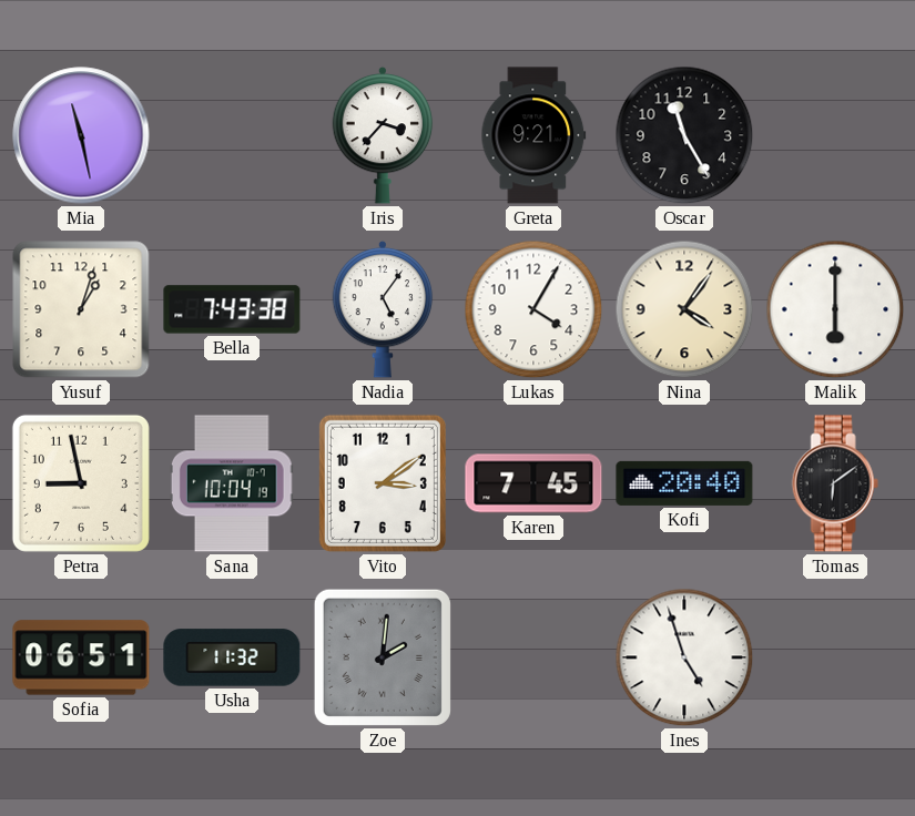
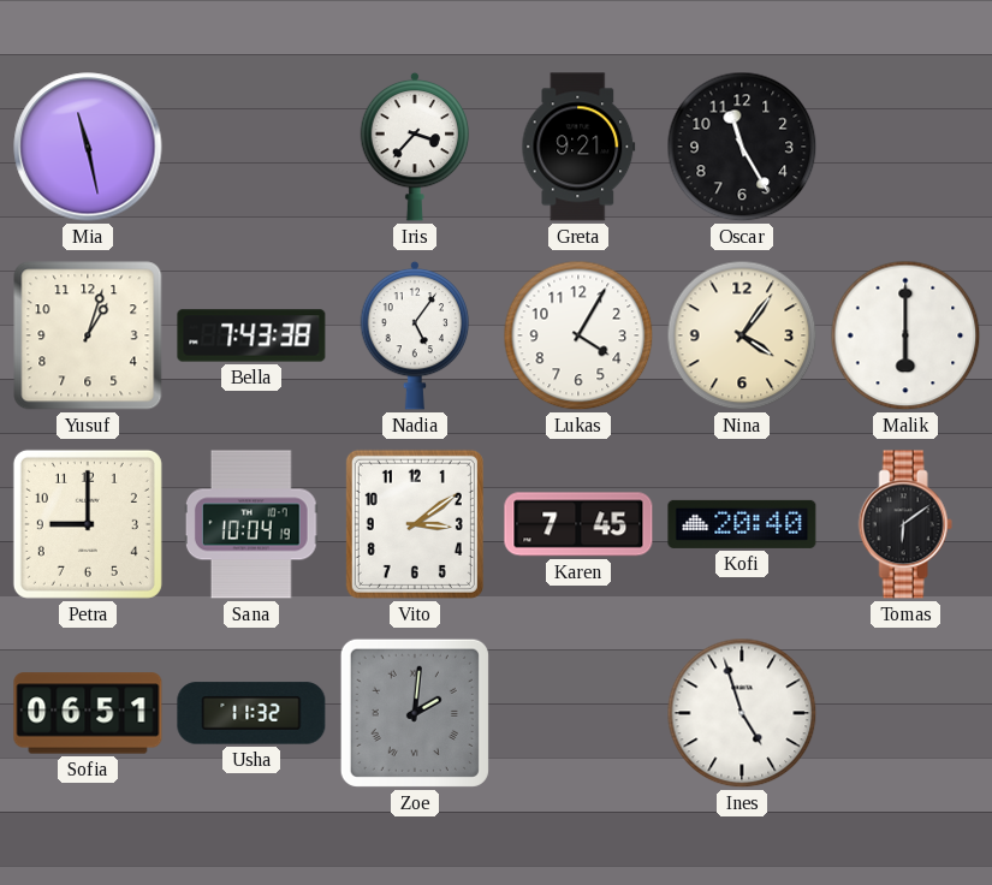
Petra: 8:58 -> 9:00
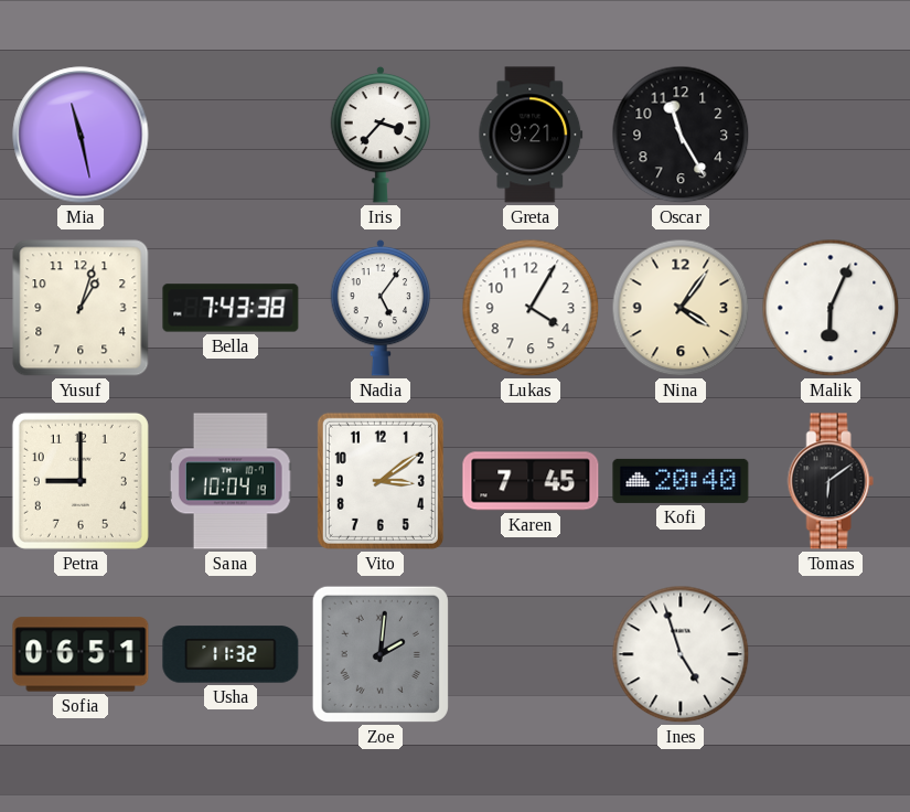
Malik: 6:00 -> 6:04
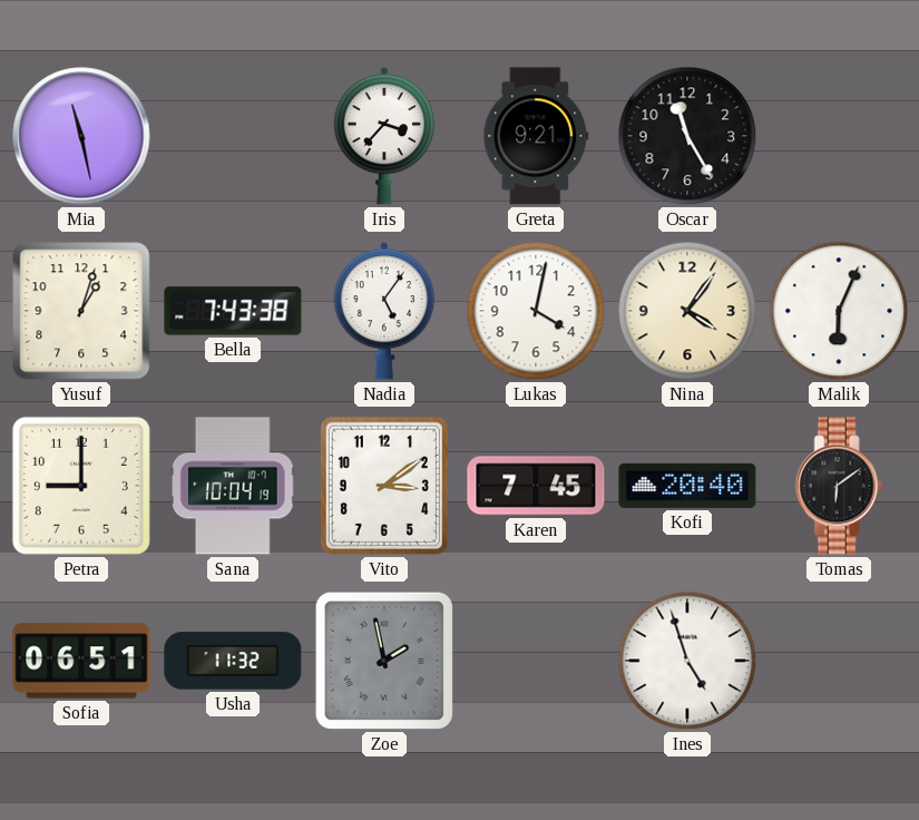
Lukas: 4:05 -> 4:02
Zoe: 2:01 -> 1:58
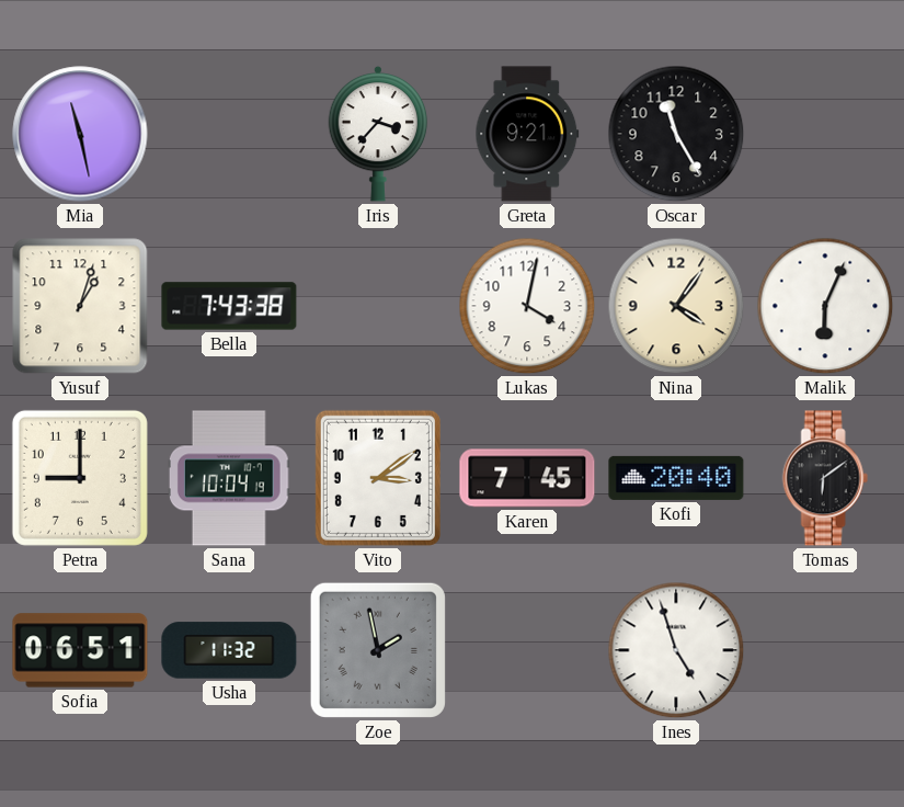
Nadia: 5:06 -> none
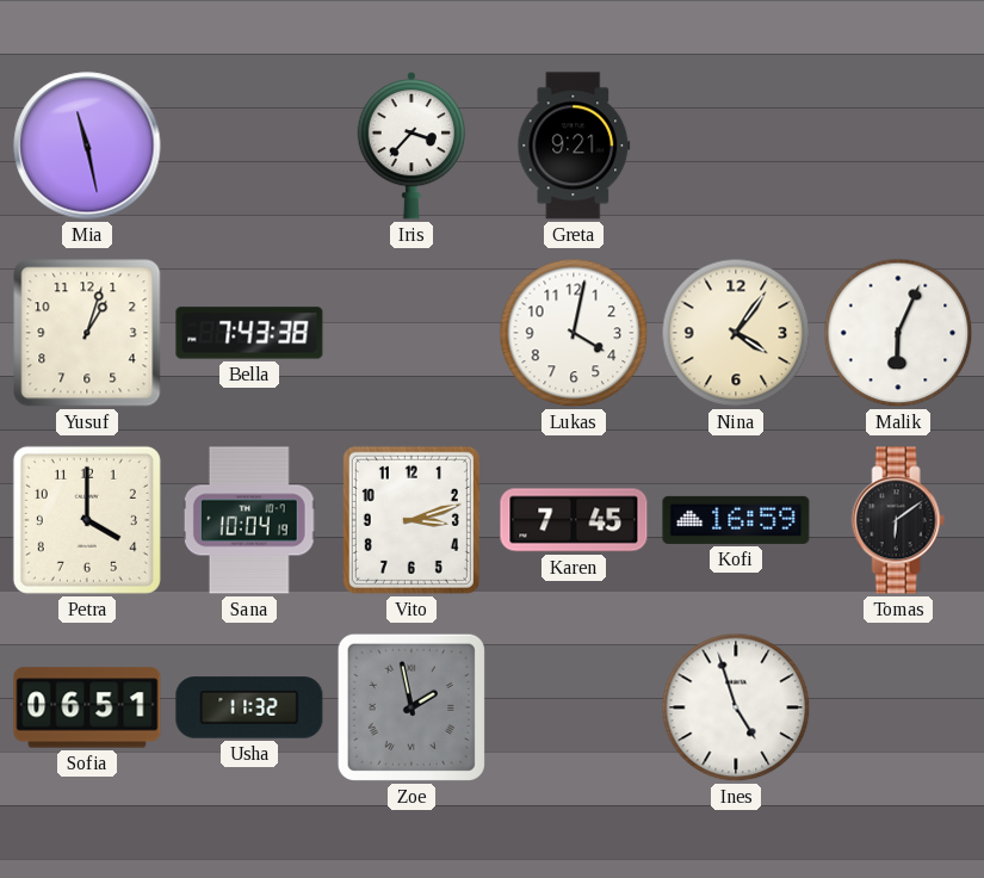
Oscar: 11:25 -> none
Petra: 9:00 -> 4:00
Vito: 3:09 -> 3:12
Kofi: 20:40 -> 16:59
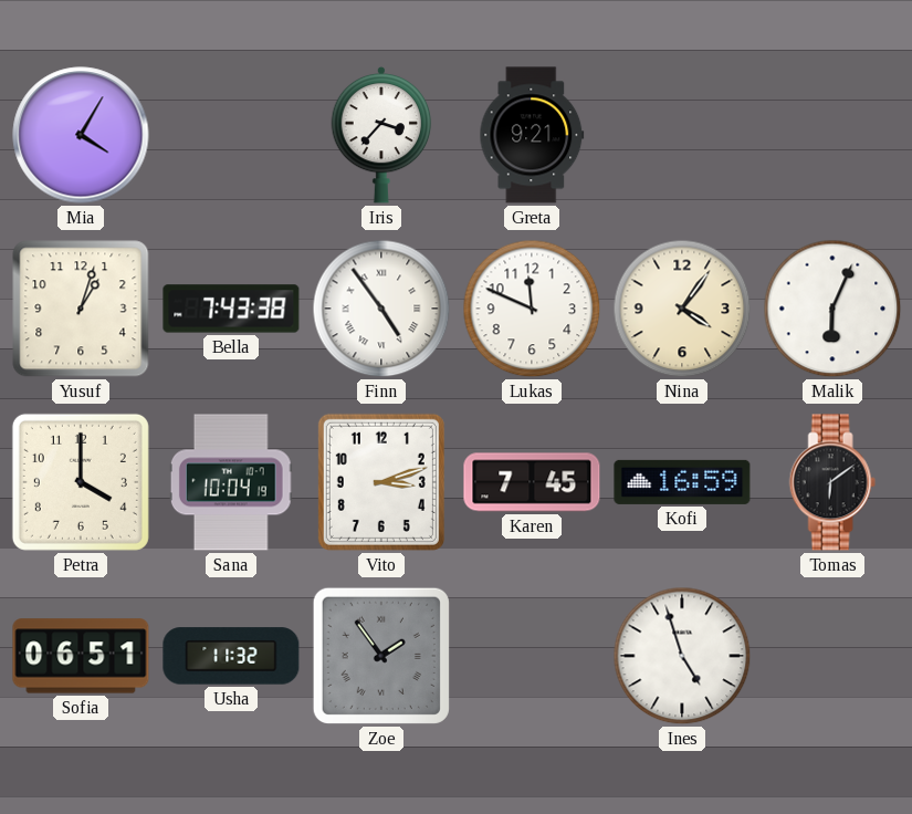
Mia: 11:28 -> 4:05
Finn: none -> 4:54
Lukas: 4:02 -> 11:49
Zoe: 1:58 -> 1:54
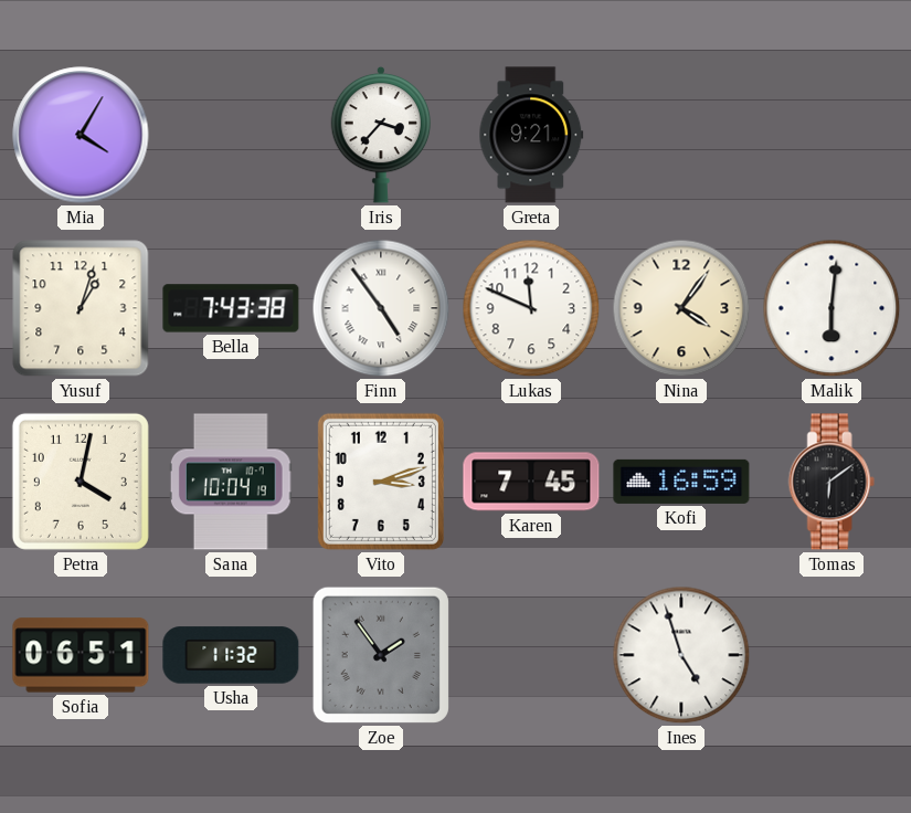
Malik: 6:04 -> 6:01
Petra: 4:00 -> 4:02
